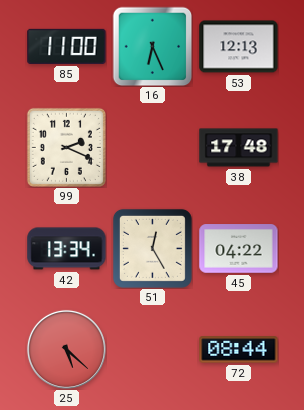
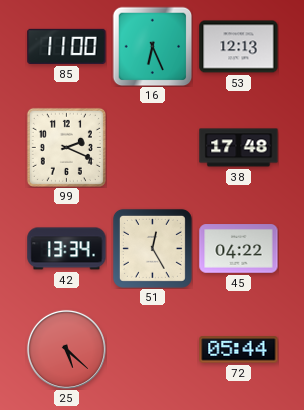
72: 08:44 -> 05:44
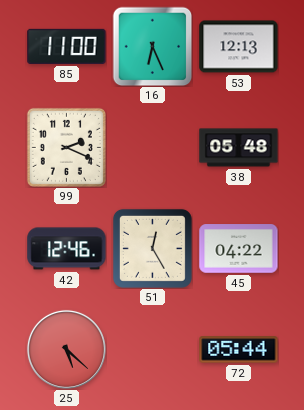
38: 17:48 -> 05:48
42: 13:34 -> 12:46
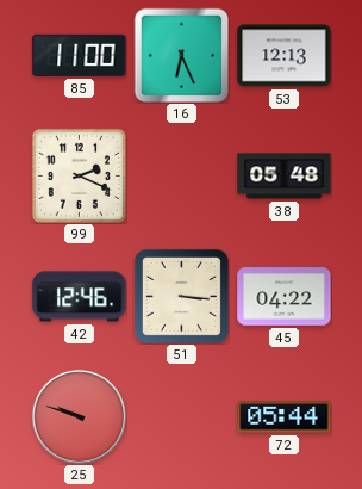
51: 12:25 -> 3:16
25: 5:22 -> 9:48
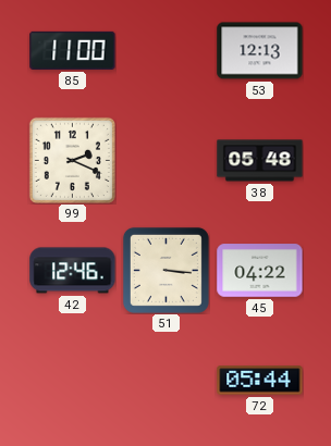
16: 6:26 -> none
25: 9:48 -> none
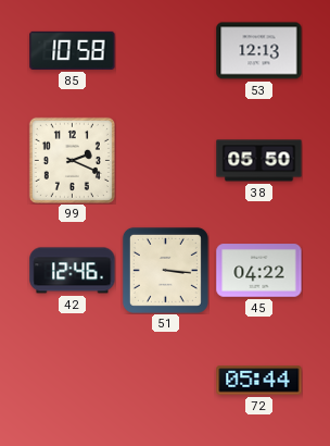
85: 11:00 -> 10:58
38: 05:48 -> 05:50
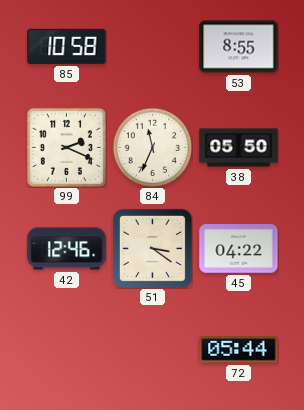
53: 12:13 -> 8:55
84: none -> 11:34
51: 3:16 -> 3:21
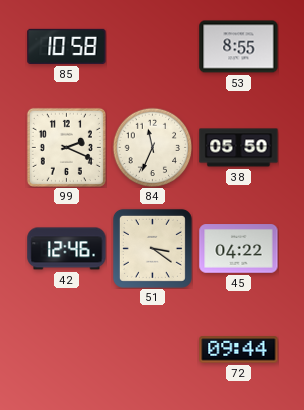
72: 05:44 -> 09:44
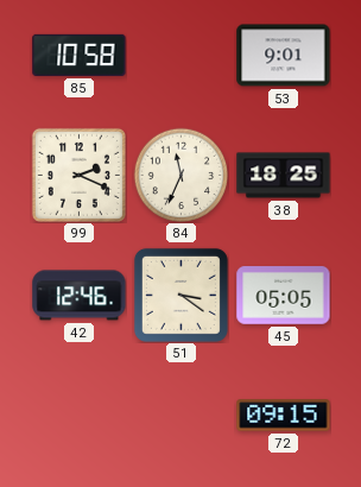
53: 8:55 -> 9:01
38: 05:50 -> 18:25
45: 04:22 -> 05:05
72: 09:44 -> 09:15
